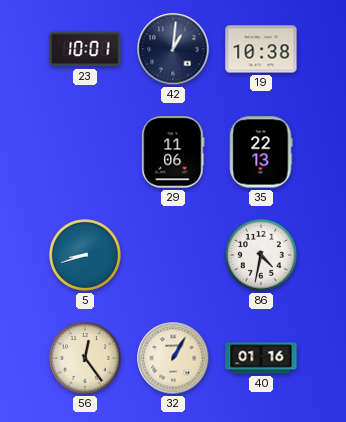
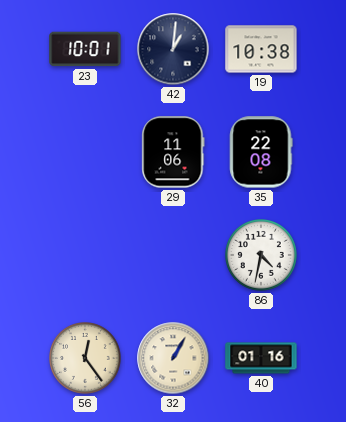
35: 22:13 -> 22:08
5: 8:42 -> none
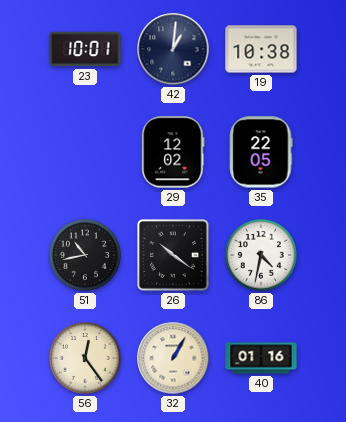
29: 11:06 -> 12:02
35: 22:08 -> 22:05
51: none -> 10:43
26: none -> 10:21
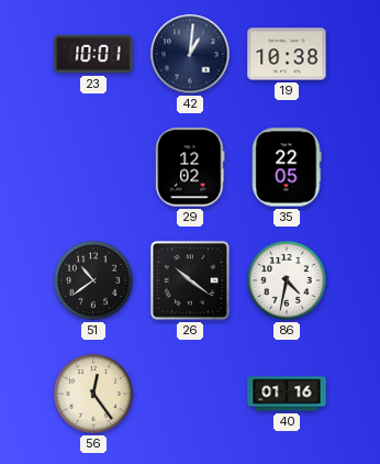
51: 10:43 -> 10:39
32: 1:05 -> none
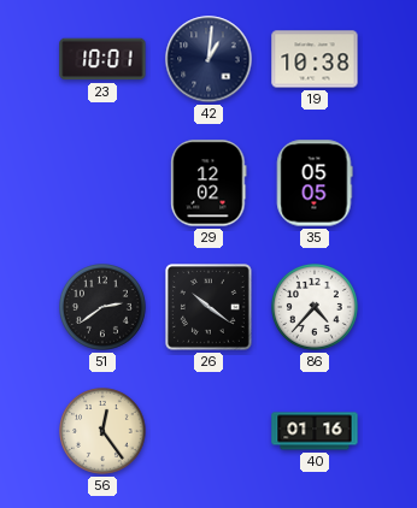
35: 22:05 -> 05:05
51: 10:39 -> 2:39
86: 4:32 -> 4:37
